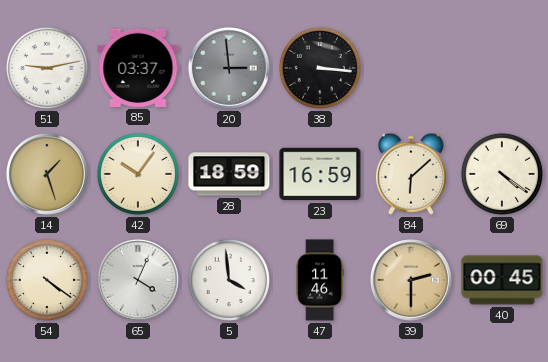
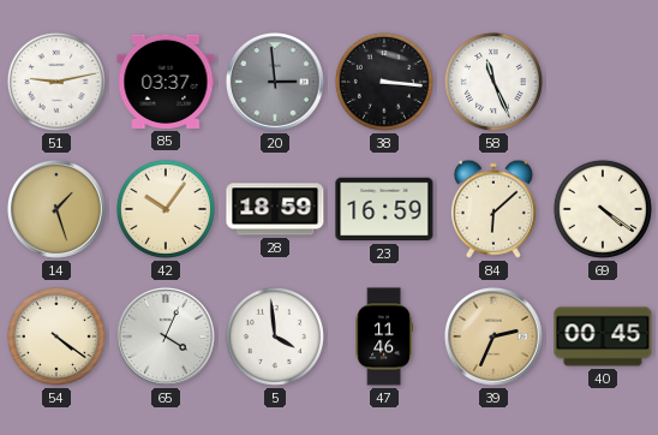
58: none -> 11:26
39: 2:30 -> 2:34
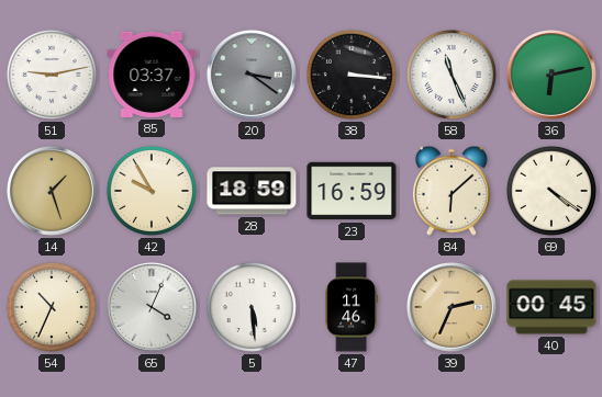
20: 2:59 -> 3:21
36: none -> 6:13
42: 10:06 -> 9:55
54: 4:21 -> 10:34
5: 3:59 -> 5:29
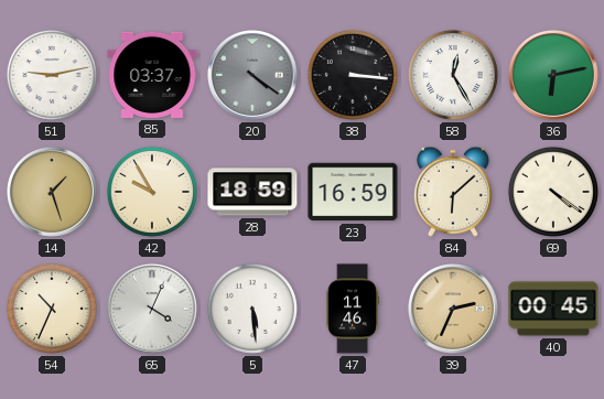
20: 3:21 -> 4:21
58: 11:26 -> 12:25
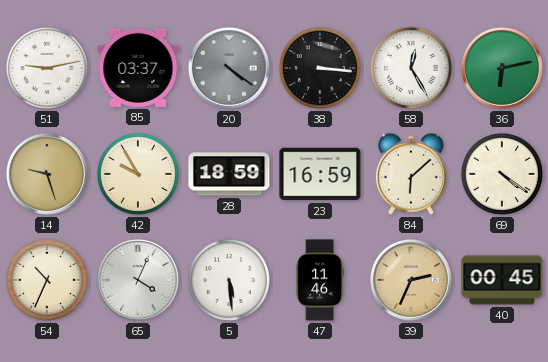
14: 1:27 -> 9:27
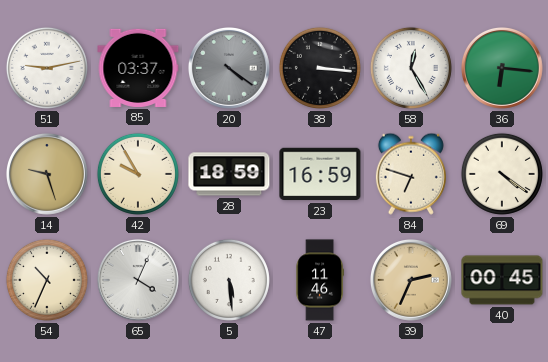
36: 6:13 -> 6:16
84: 6:08 -> 6:48
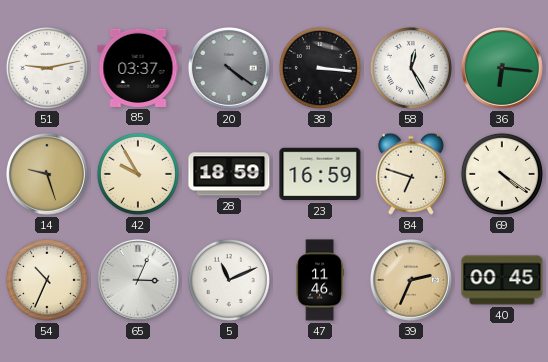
65: 4:04 -> 3:04
5: 5:29 -> 11:11
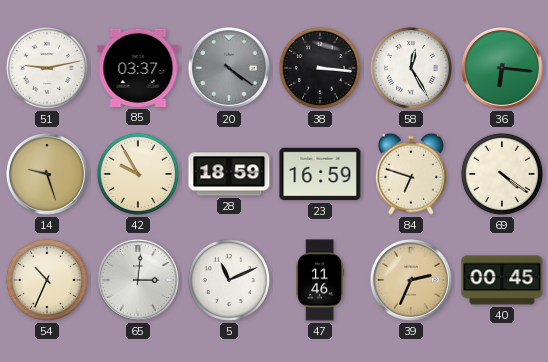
65: 3:04 -> 3:01
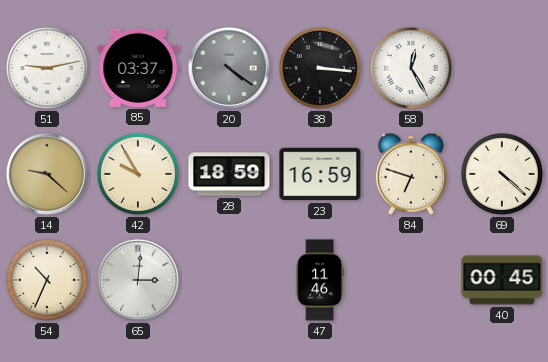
36: 6:16 -> none
14: 9:27 -> 9:22
69: 4:21 -> 4:22
5: 11:11 -> none
39: 2:34 -> none
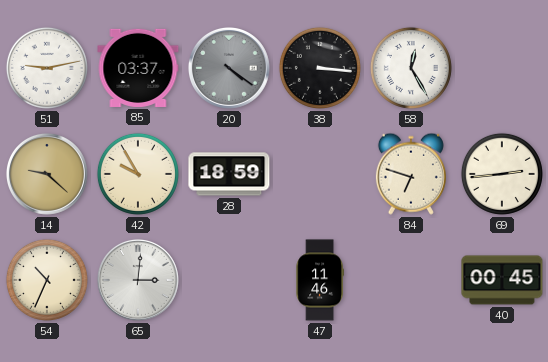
23: 16:59 -> none
69: 4:22 -> 2:44
